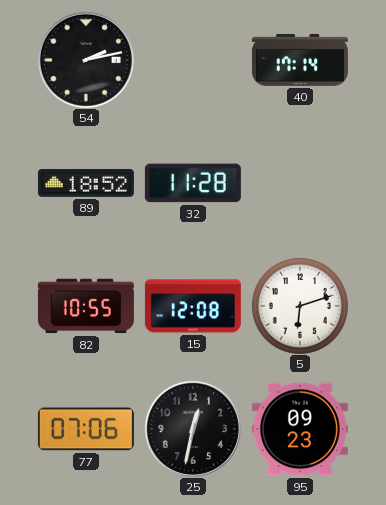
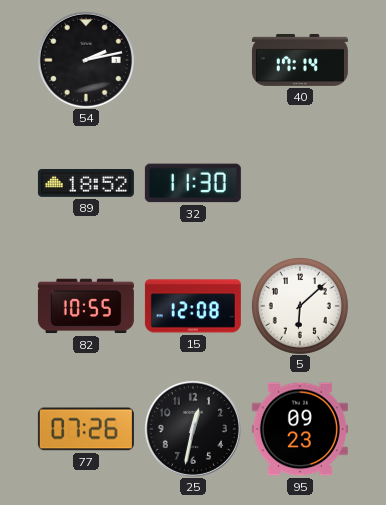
32: 11:28 -> 11:30
5: 6:12 -> 6:08
77: 07:06 -> 07:26
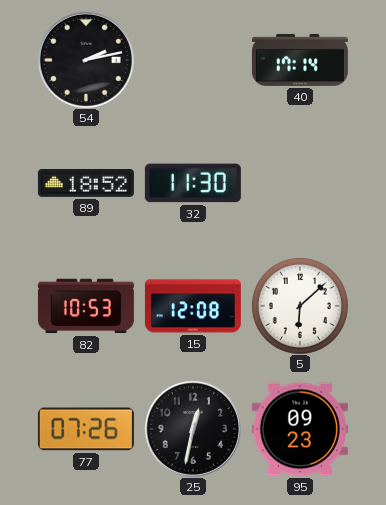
82: 10:55 -> 10:53
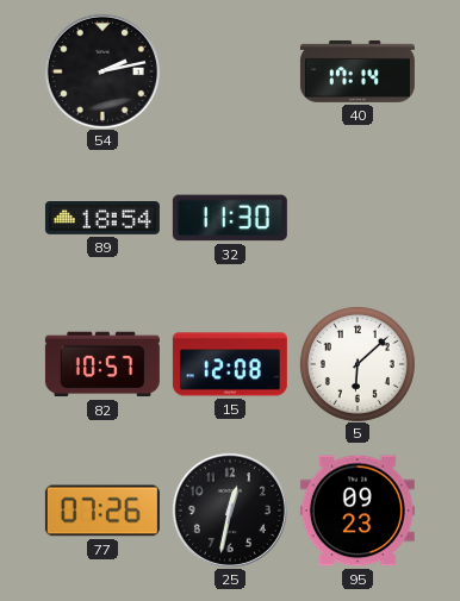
89: 18:52 -> 18:54
82: 10:53 -> 10:57
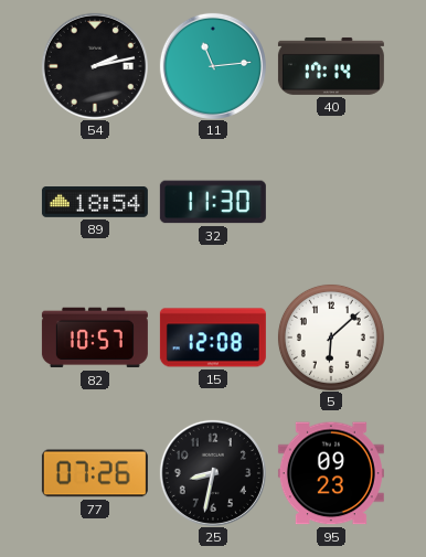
11: none -> 11:14
25: 12:32 -> 8:32
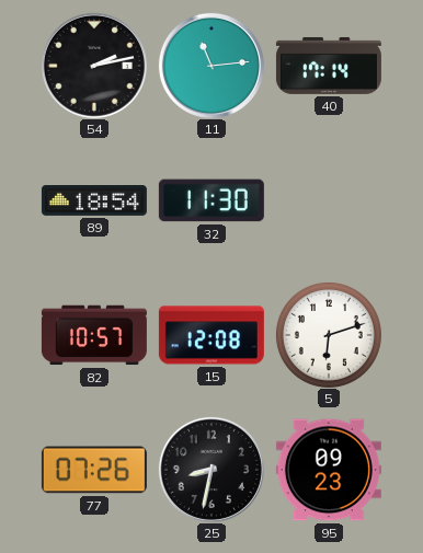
5: 6:08 -> 6:12
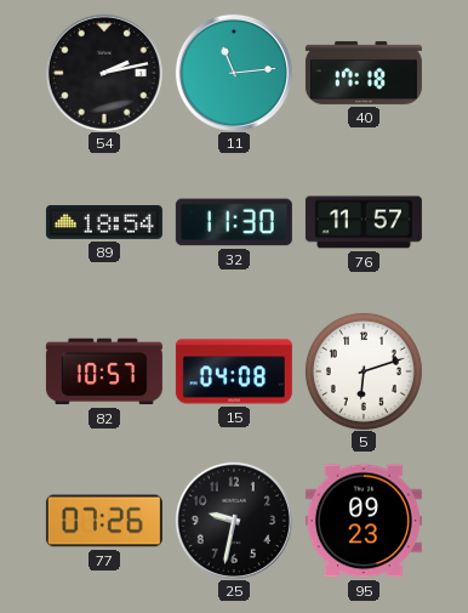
40: 17:14 -> 17:18
76: none -> 11:57
15: 12:08 -> 04:08
25: 8:32 -> 9:32
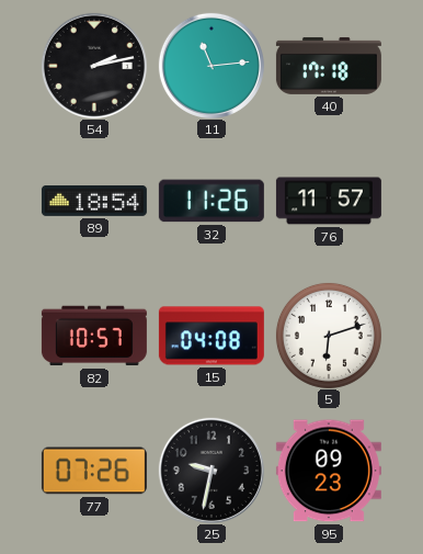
32: 11:30 -> 11:26
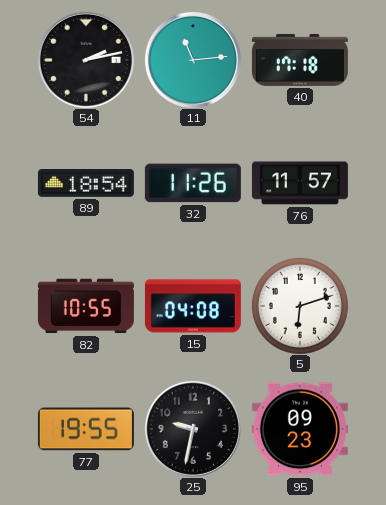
82: 10:57 -> 10:55
77: 07:26 -> 19:55
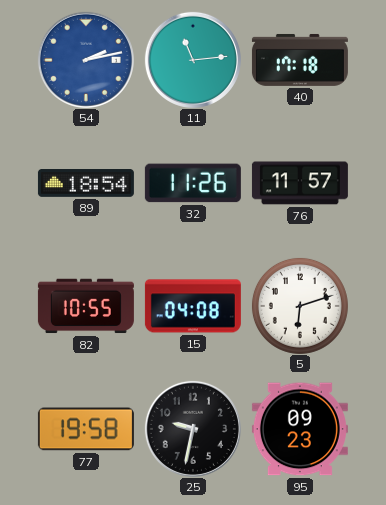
54 dial: black -> blue
77: 19:55 -> 19:58
